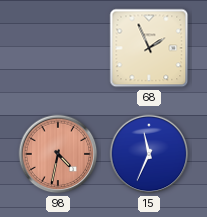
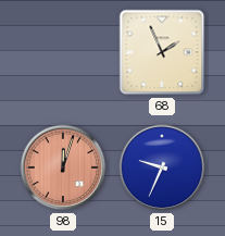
98: 4:32 -> 12:03
15: 11:34 -> 9:34
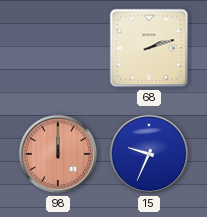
68: 1:56 -> 2:12
98: 12:03 -> 12:00
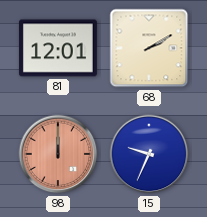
81: none -> 12:01
68: 2:12 -> 2:10
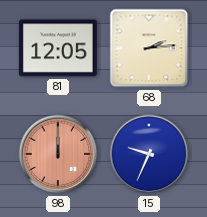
81: 12:01 -> 12:05
68: 2:10 -> 2:14
